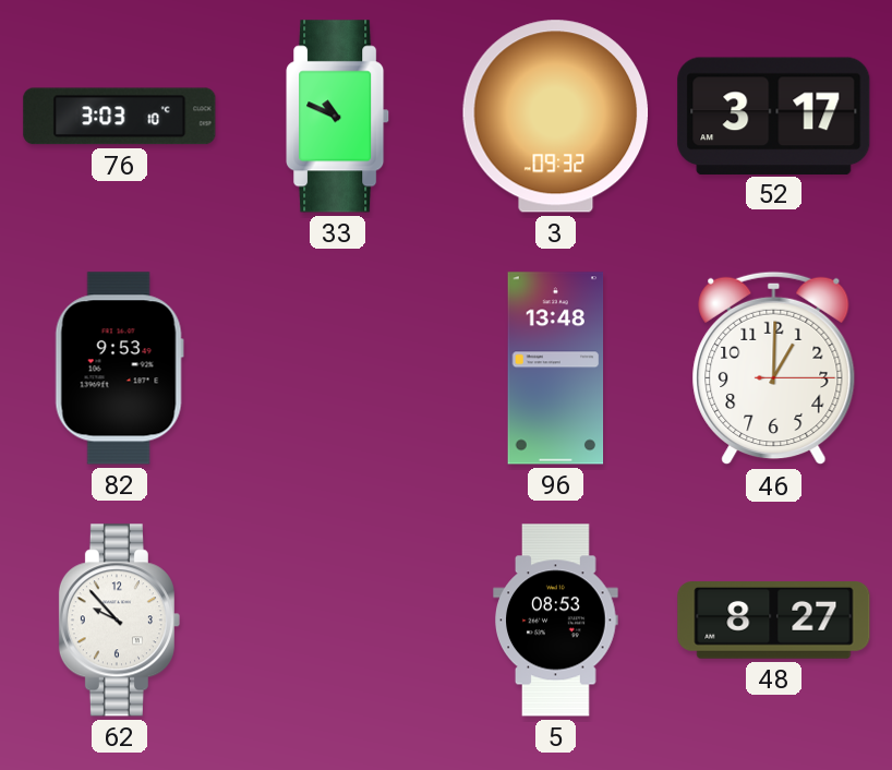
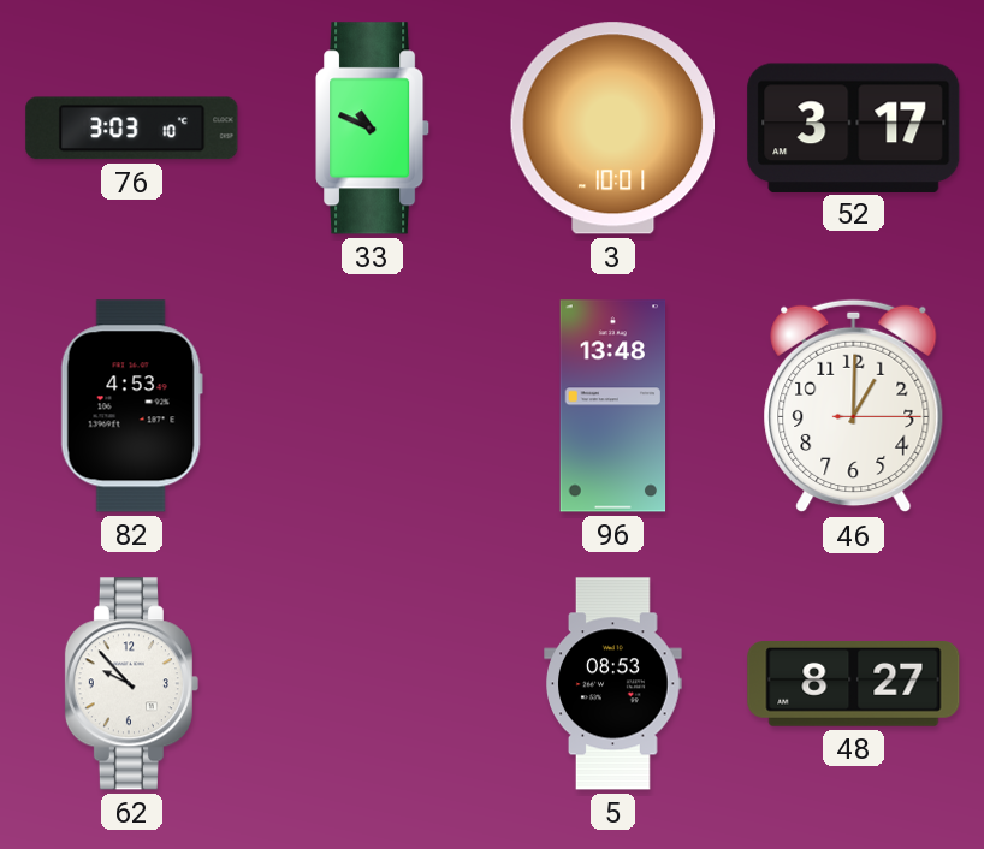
3: 09:32 -> 10:01
82: 9:53 -> 4:53
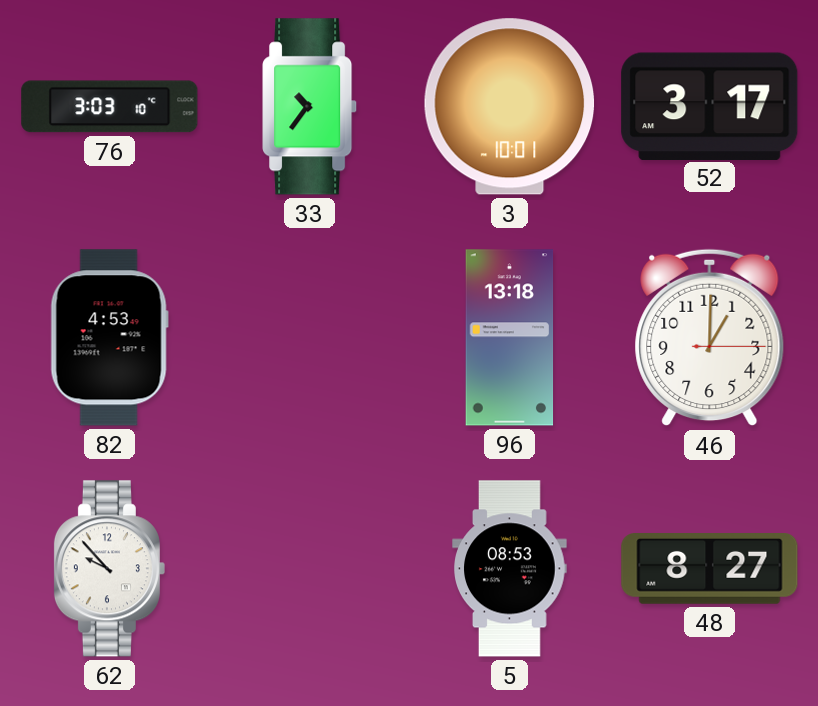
33: 10:49 -> 10:36
96: 13:48 -> 13:18
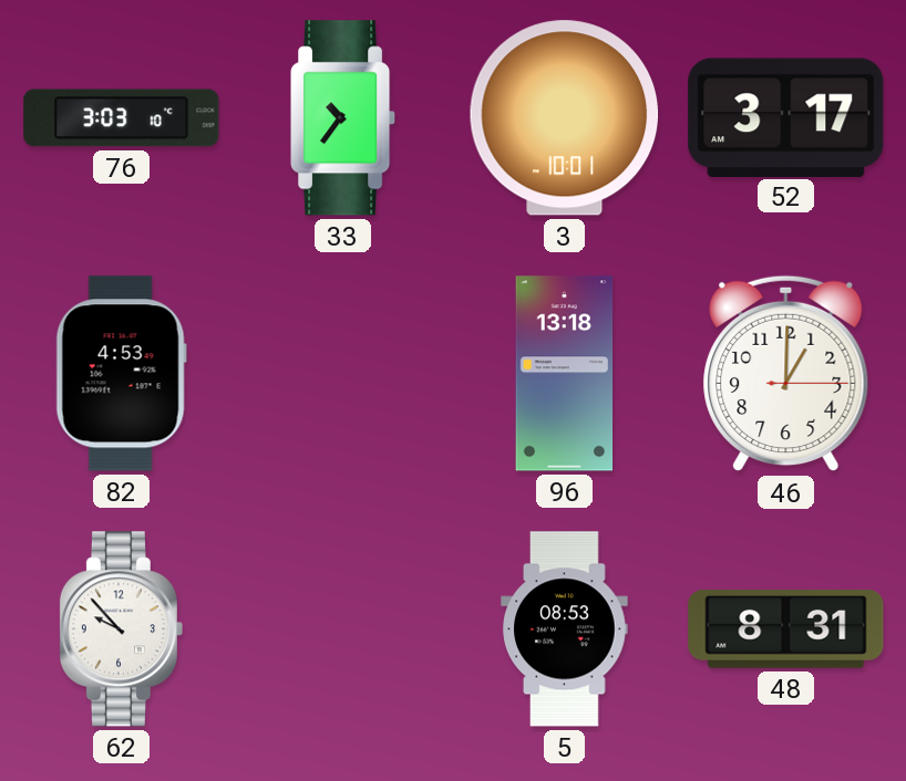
48: 8:27 -> 8:31
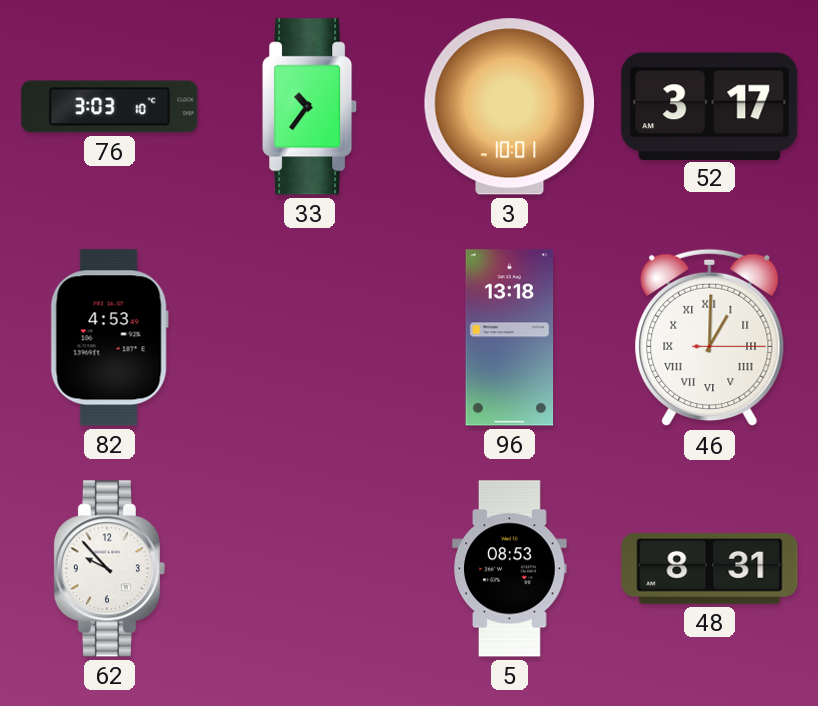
46 numerals: Arabic -> Roman
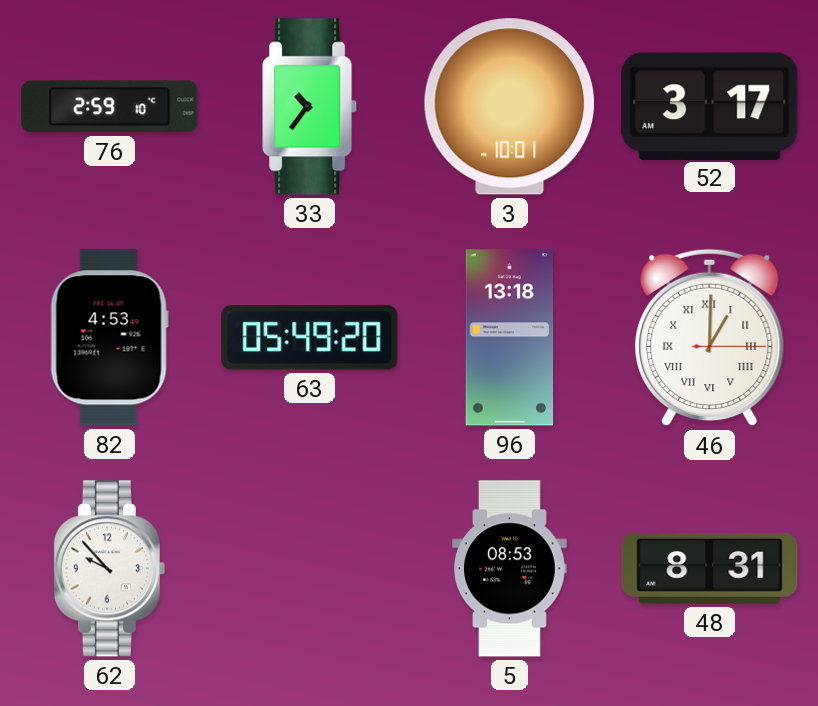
76: 3:03 -> 2:59
63: none -> 05:49
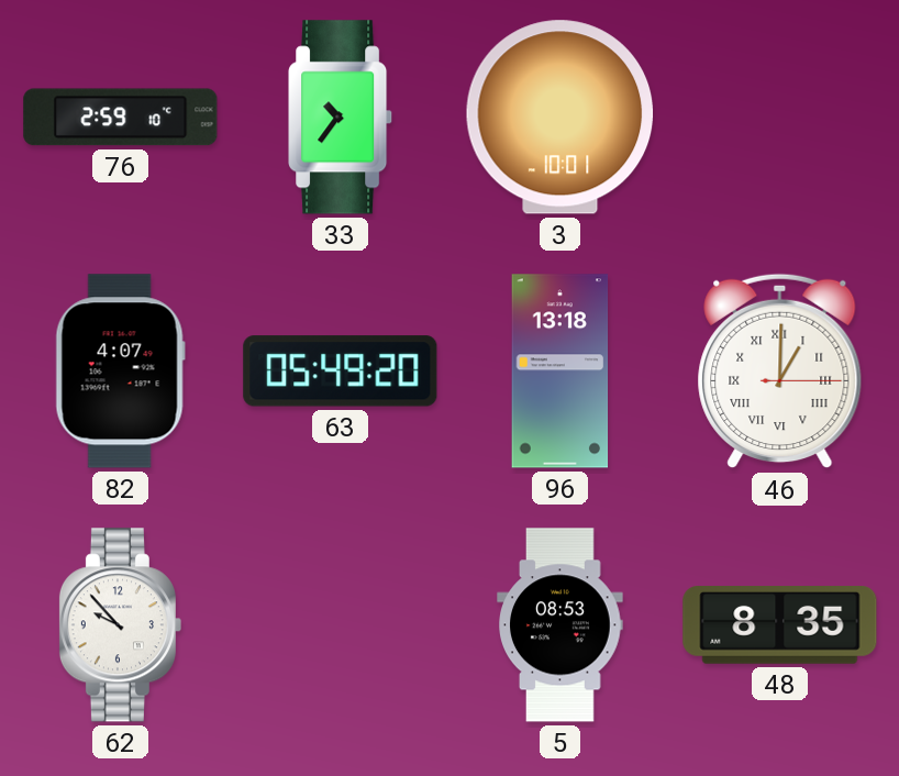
52: 3:17 -> none
82: 4:53 -> 4:07
48: 8:31 -> 8:35
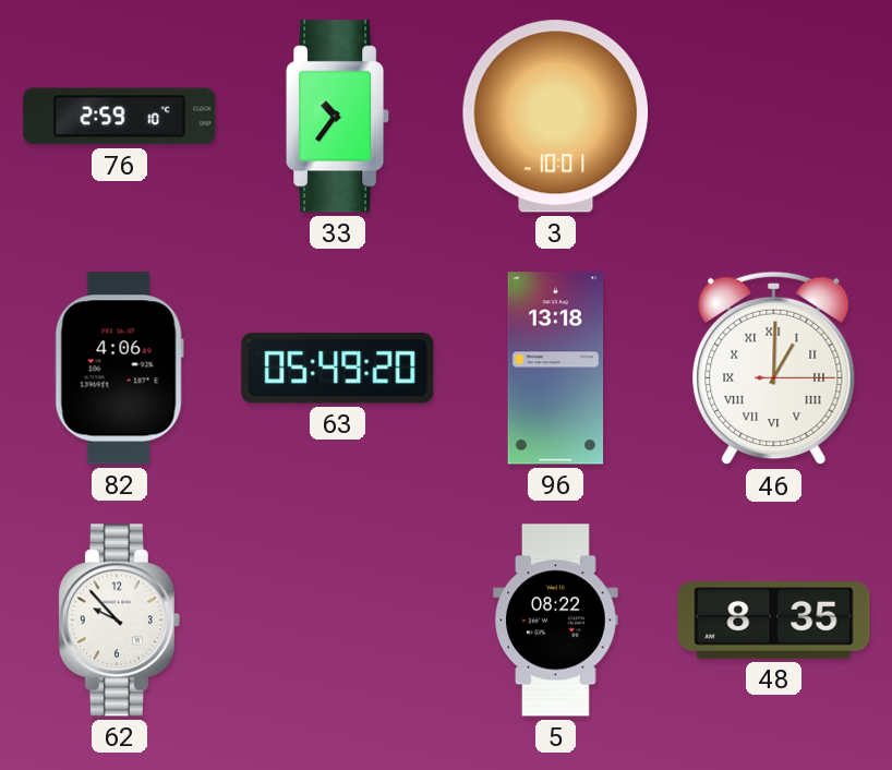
82: 4:07 -> 4:06
5: 08:53 -> 08:22
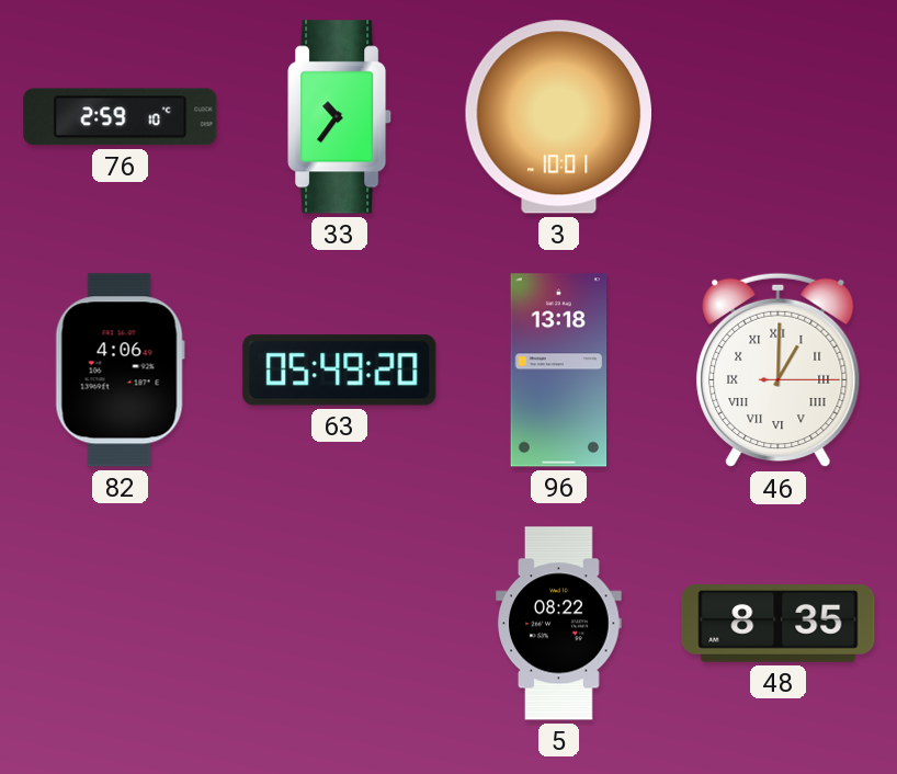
62: 9:53 -> none
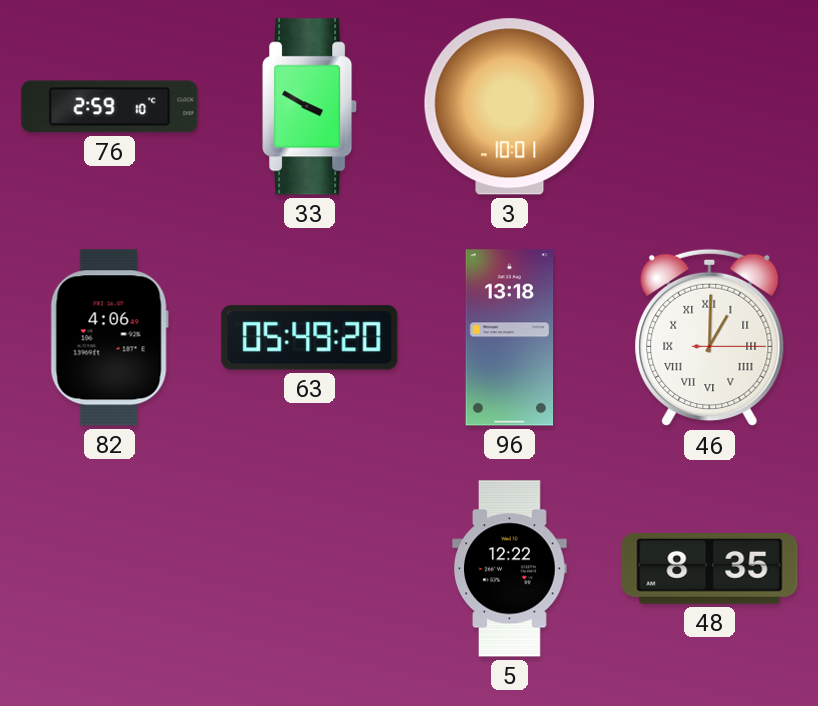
33: 10:36 -> 3:50
5: 08:22 -> 12:22
